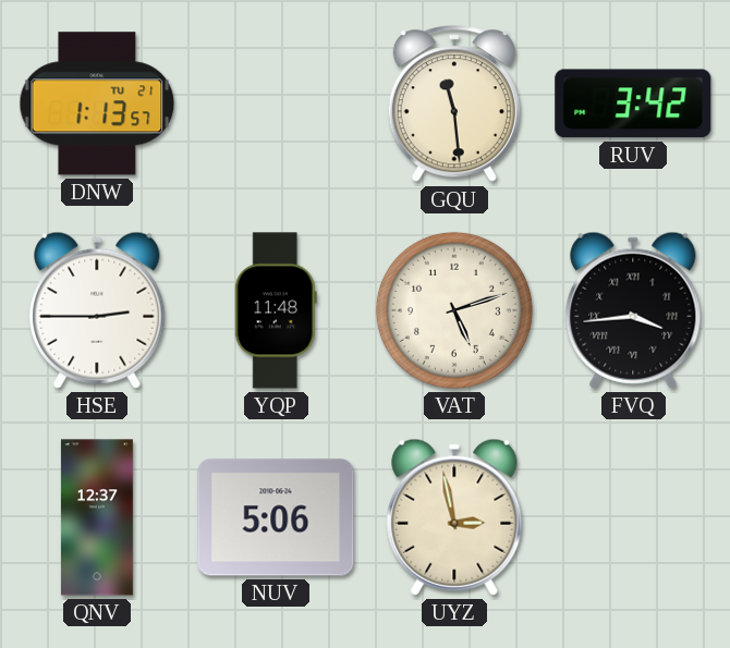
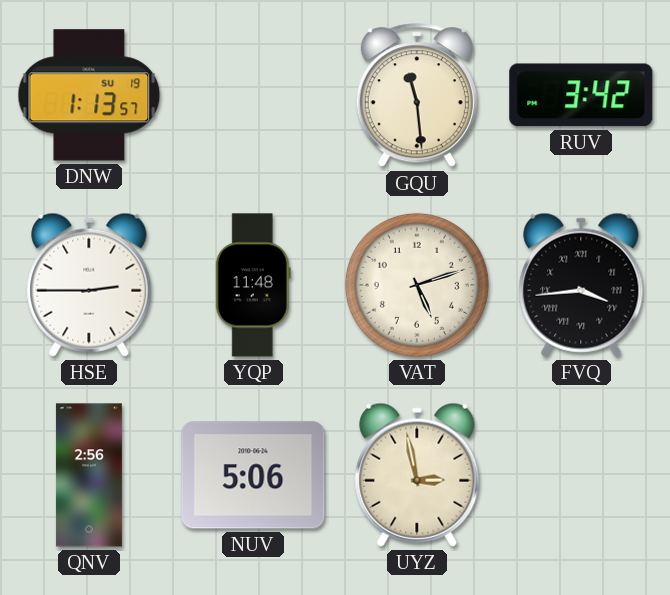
DNW date: TU 21 -> SU 19
QNV: 12:37 -> 2:56
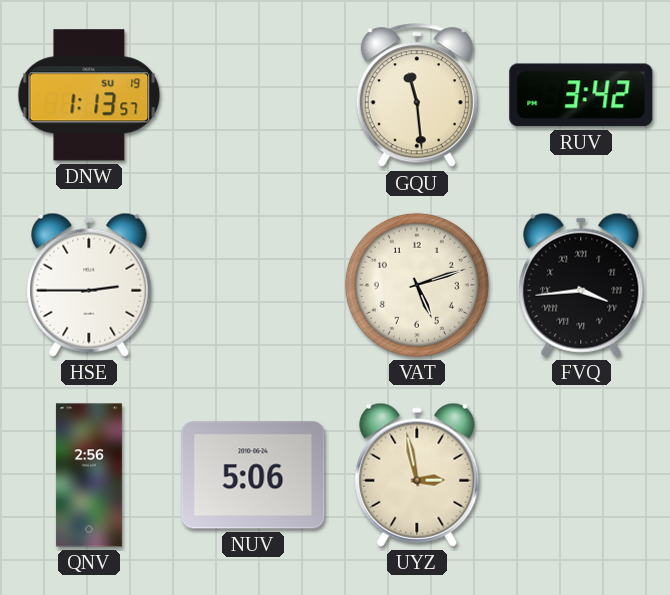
YQP: 11:48 -> none
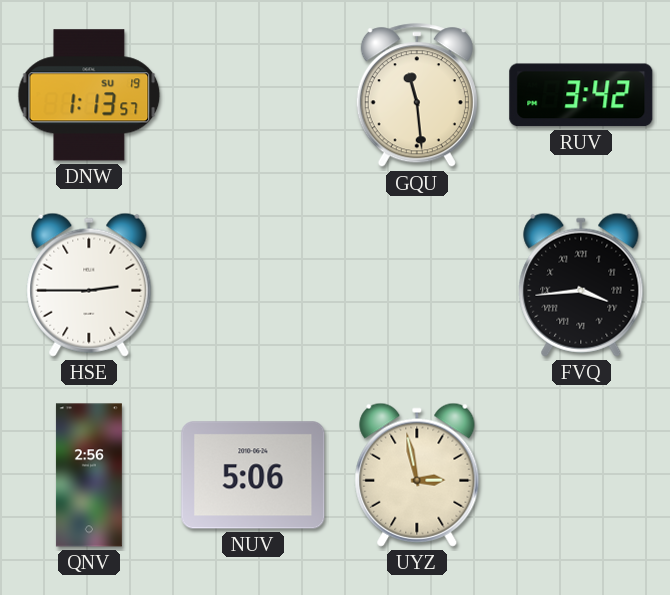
VAT: 5:12 -> none
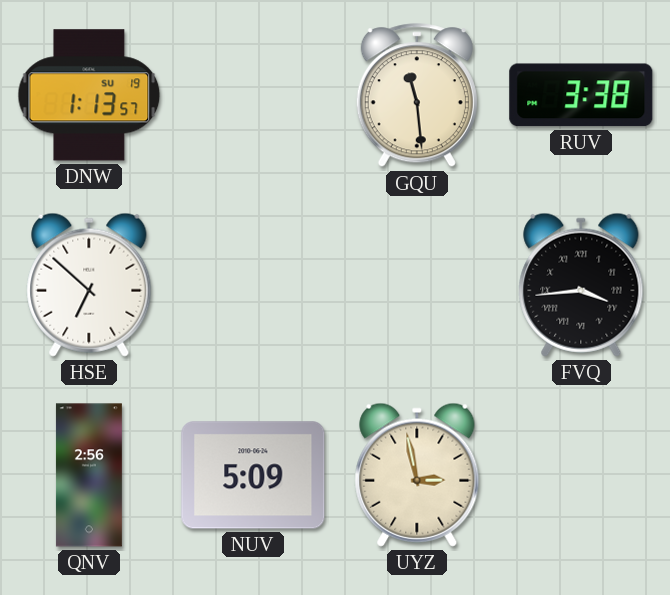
RUV: 3:42 -> 3:38
HSE: 2:45 -> 6:52
NUV: 5:06 -> 5:09
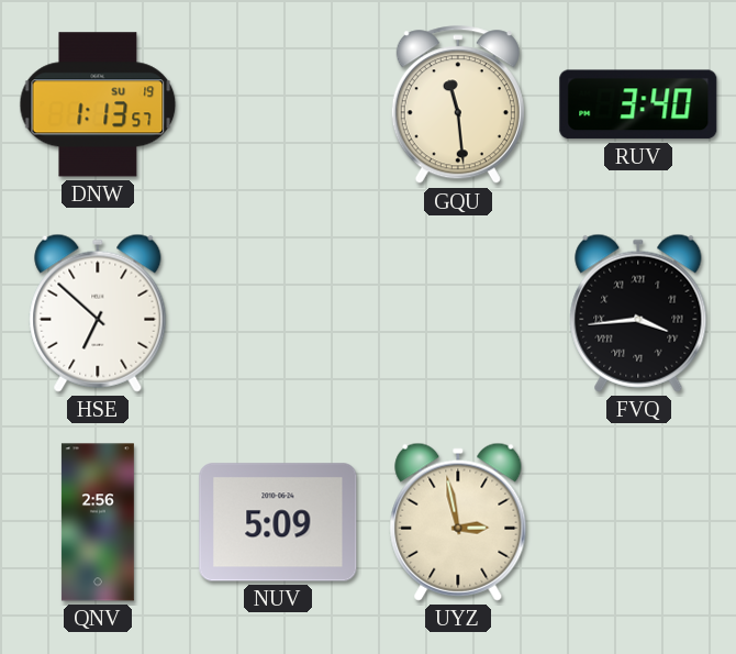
RUV: 3:38 -> 3:40
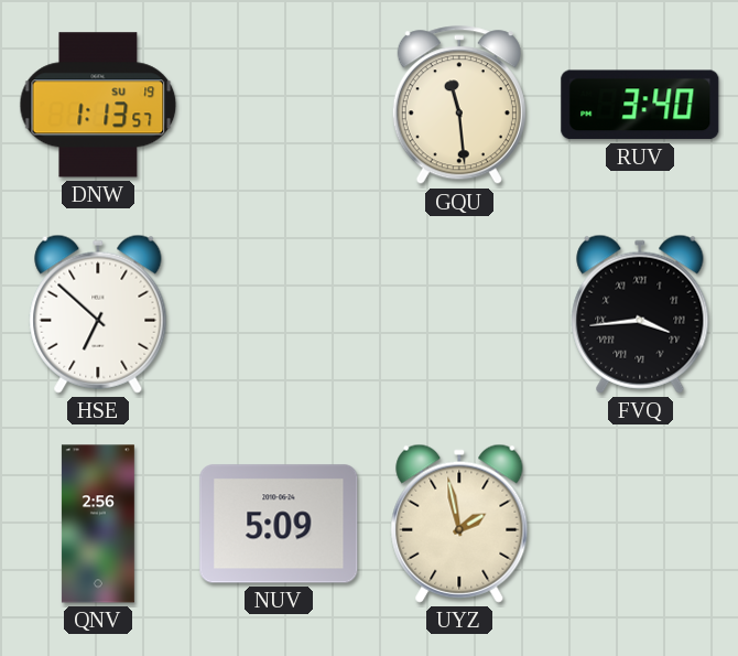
UYZ: 2:58 -> 1:58
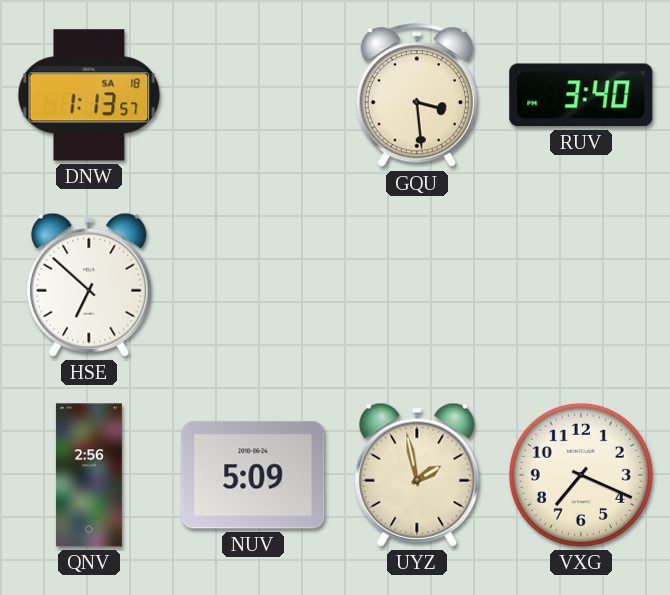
DNW date: SU 19 -> SA 18
GQU: 11:29 -> 3:29
FVQ: 3:44 -> none
VXG: none -> 7:19
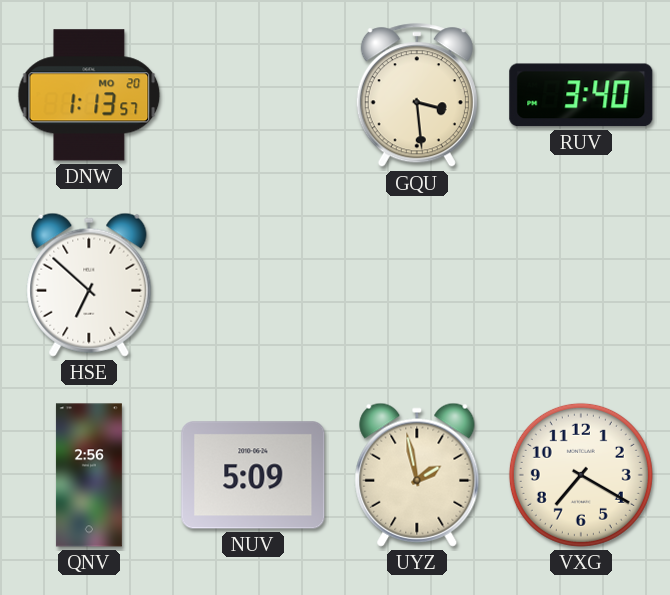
DNW date: SA 18 -> MO 20
VXG: 7:19 -> 7:20
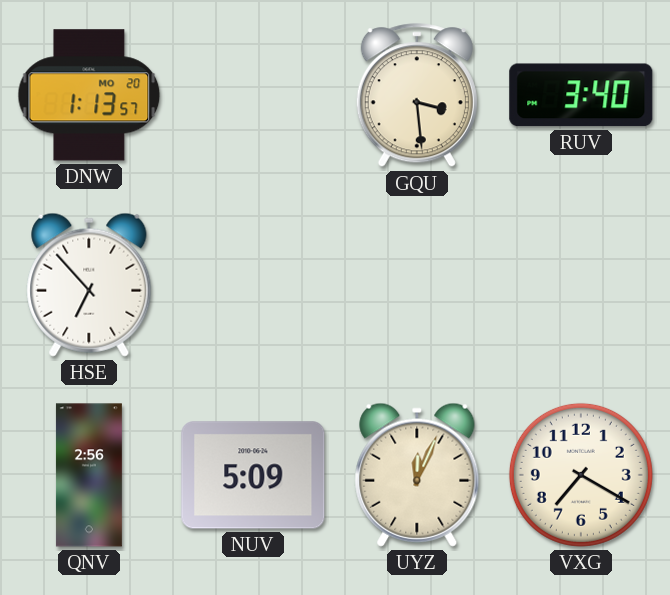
HSE: 6:52 -> 6:53
UYZ: 1:58 -> 12:04
